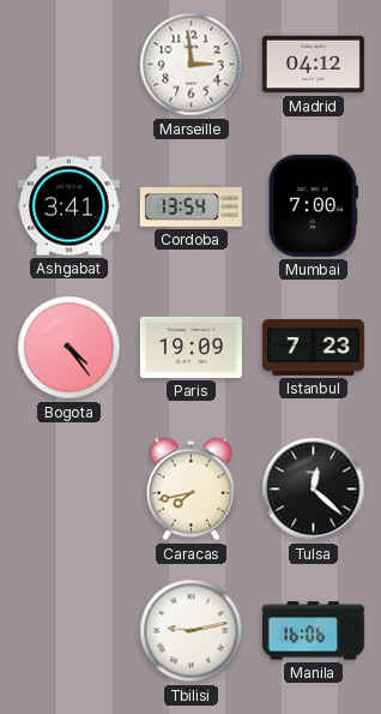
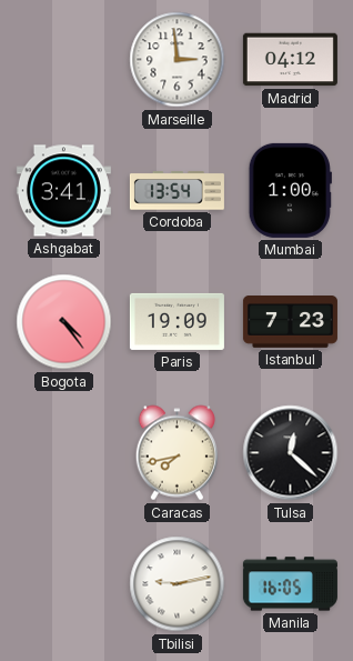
Mumbai: 7:00 -> 1:00
Manila: 16:06 -> 16:05
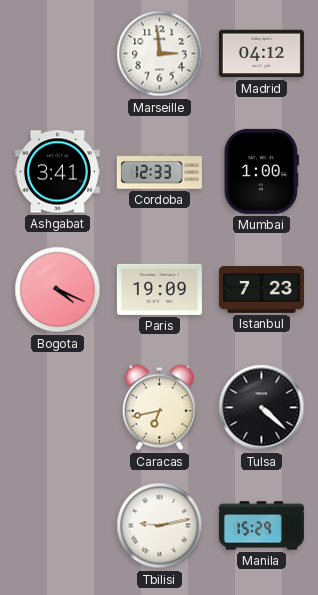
Cordoba: 13:54 -> 12:33
Bogota: 4:24 -> 4:19
Caracas: 7:43 -> 6:43
Tulsa: 12:22 -> 4:22
Manila: 16:05 -> 15:29
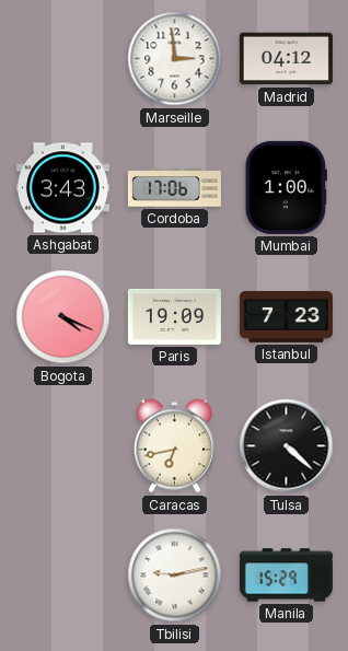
Ashgabat: 3:41 -> 3:43
Cordoba: 12:33 -> 17:06
